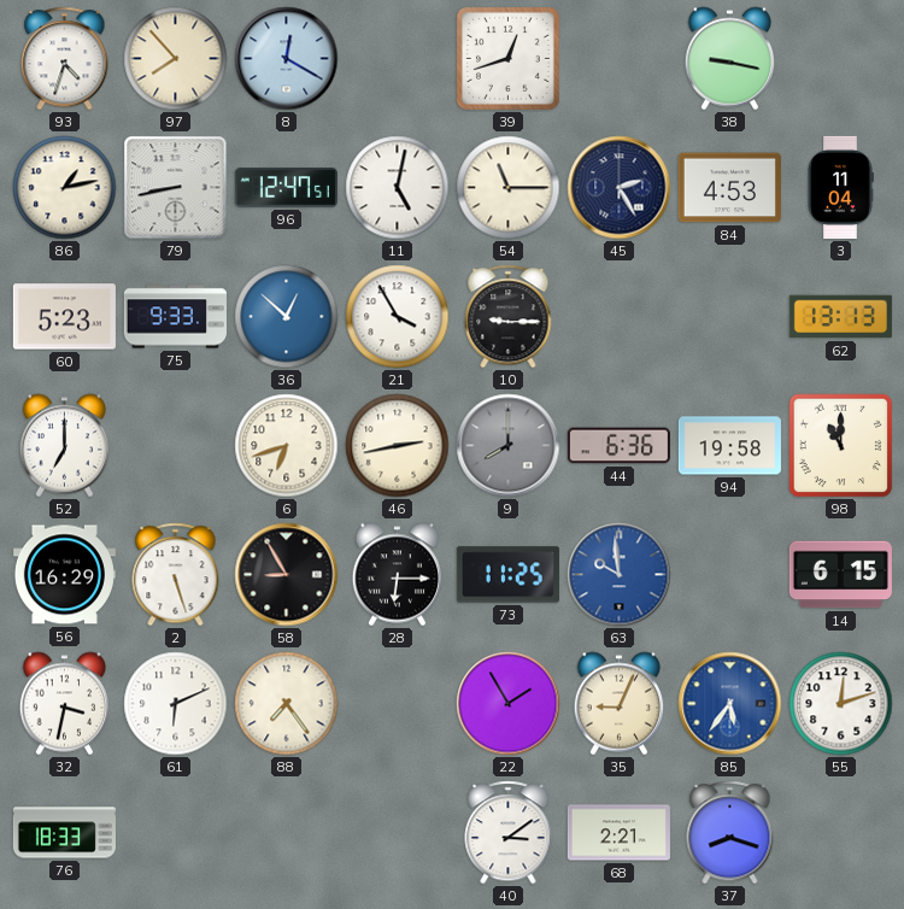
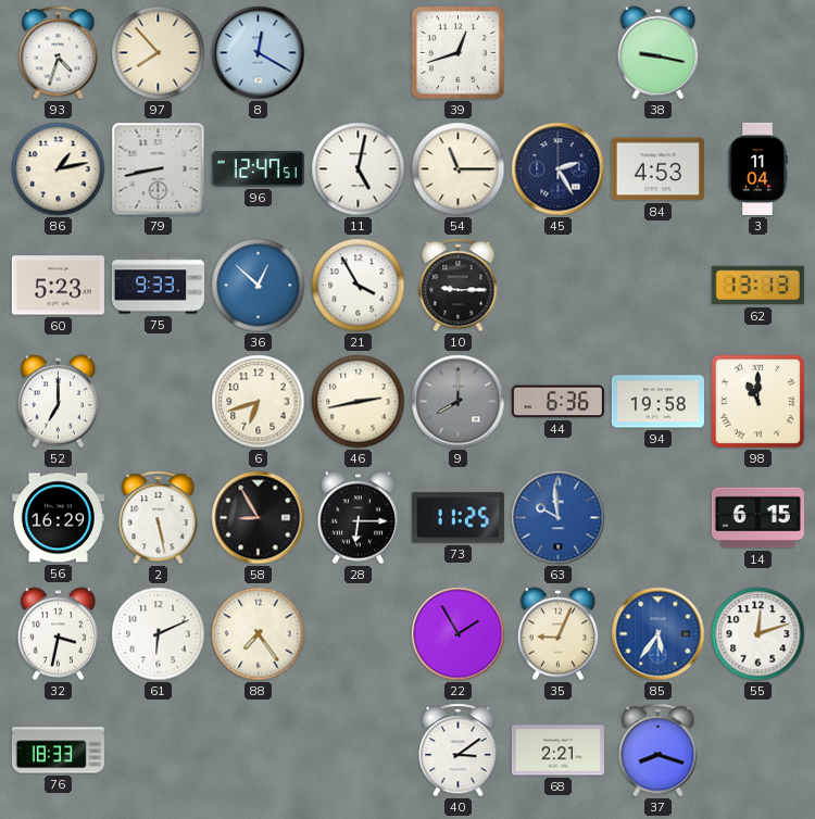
2: 5:27 -> 5:28
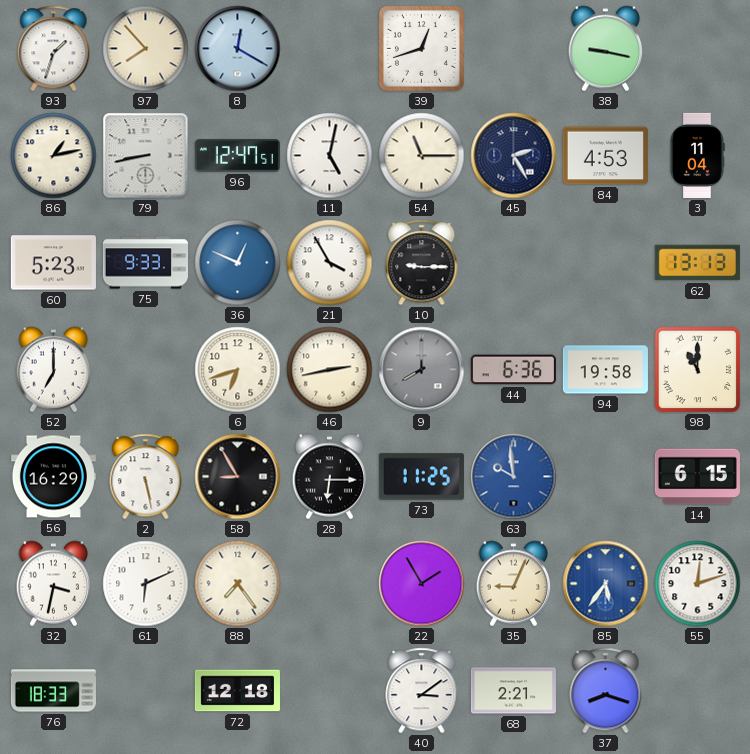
93: 4:33 -> 1:33
36: 12:52 -> 12:49
72: none -> 12:18
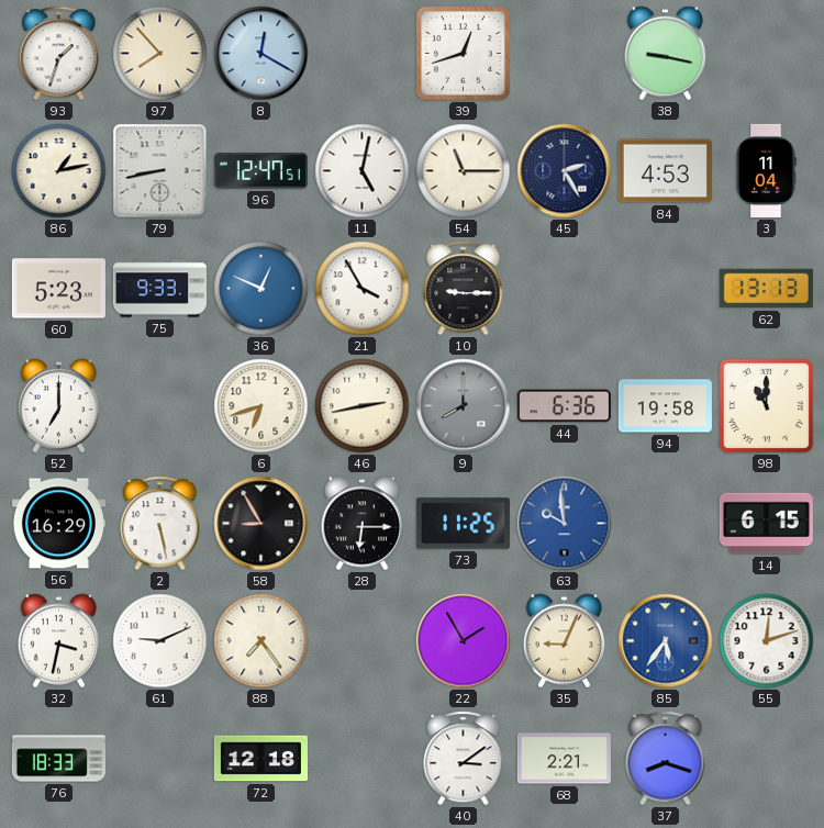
61: 6:11 -> 9:11
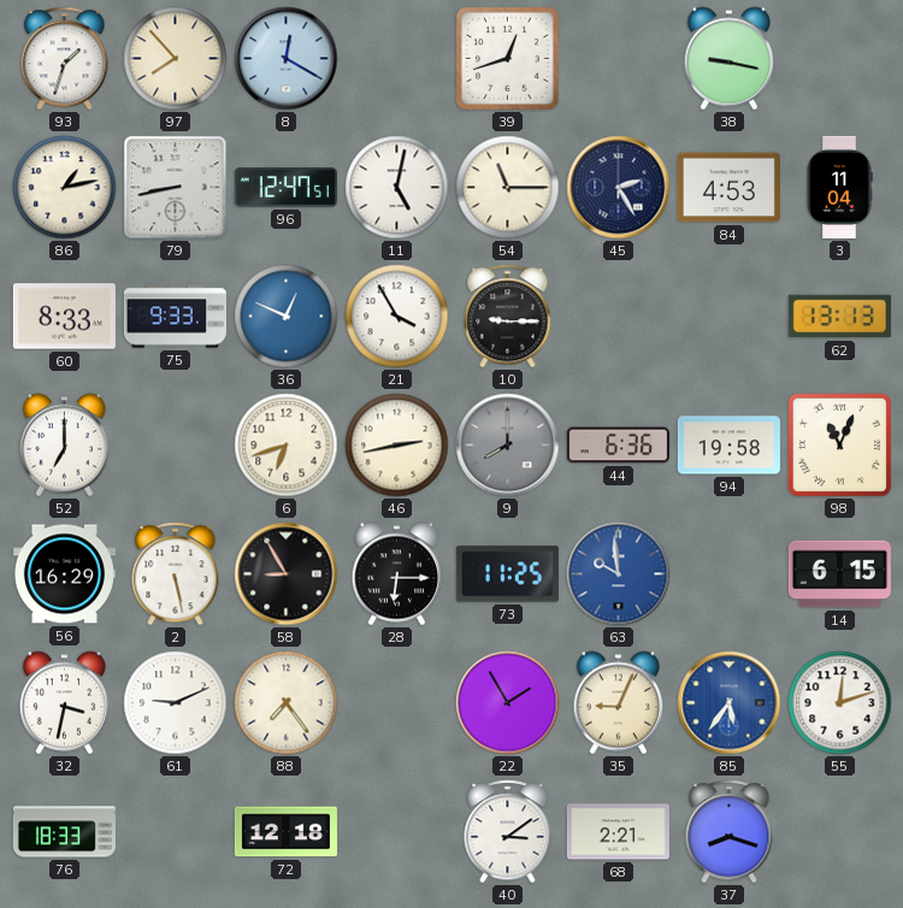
60: 5:23 -> 8:33
98: 11:00 -> 11:04
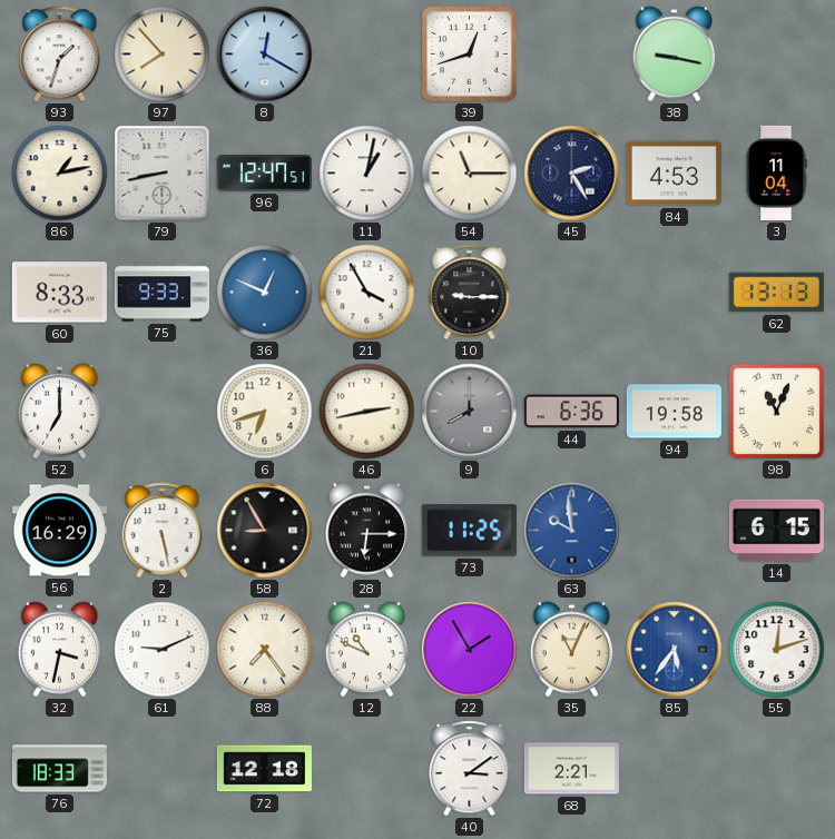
11: 5:02 -> 1:02
12: none -> 10:49
35: 9:04 -> 11:04
37: 8:18 -> none
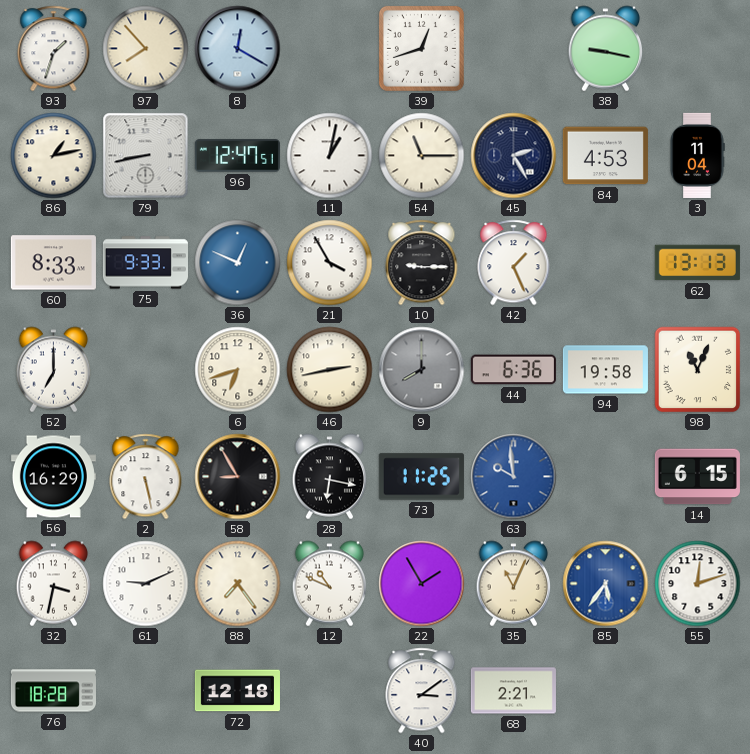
42: none -> 1:26
28: 6:15 -> 6:17
76: 18:33 -> 18:28
